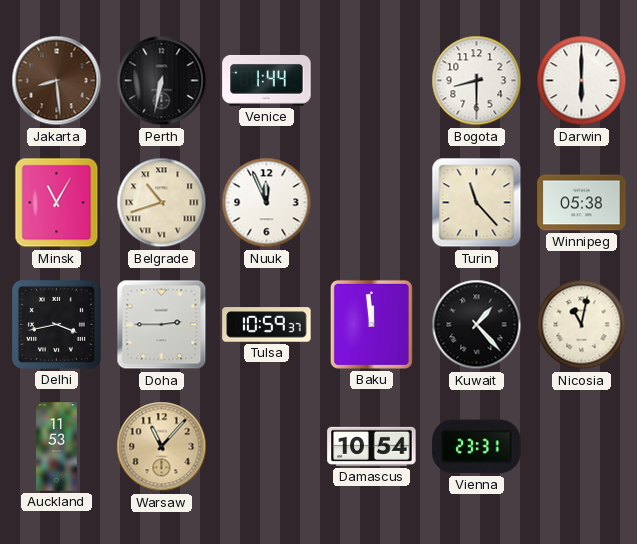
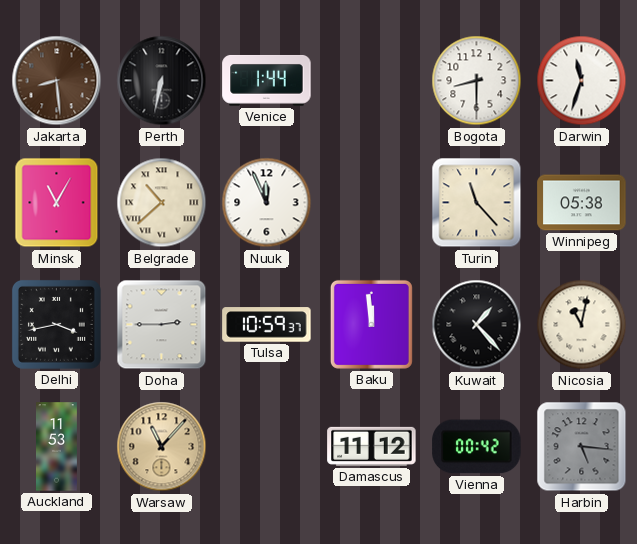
Darwin: 6:00 -> 11:33
Belgrade: 10:42 -> 10:38
Damascus: 10:54 -> 11:12
Vienna: 23:31 -> 00:42
Harbin: none -> 5:16
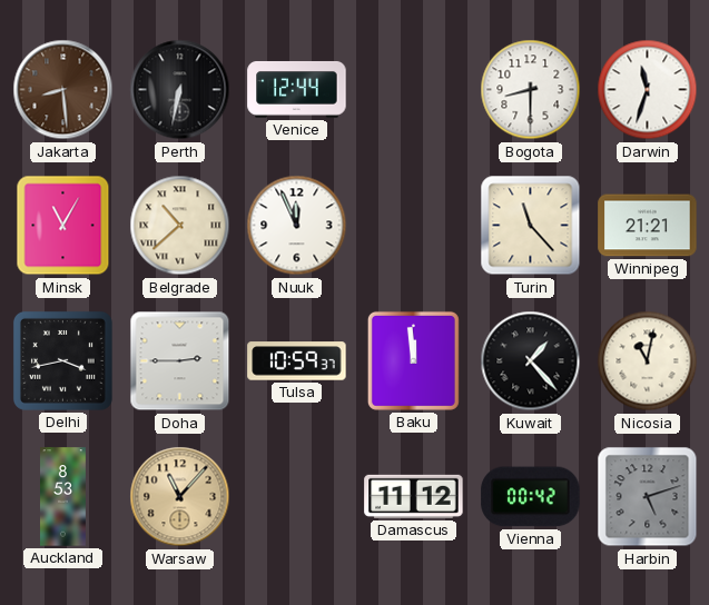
Venice: 1:44 -> 12:44
Winnipeg: 05:38 -> 21:21
Auckland: 11:53 -> 8:53
Harbin: 5:16 -> 5:12
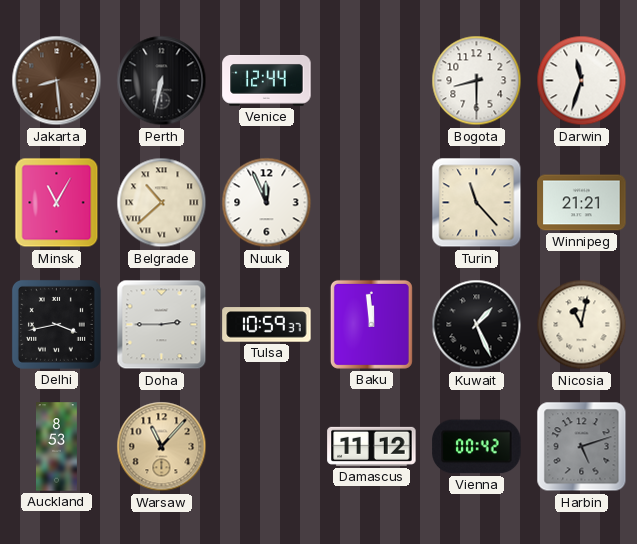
Kuwait: 1:23 -> 1:26
